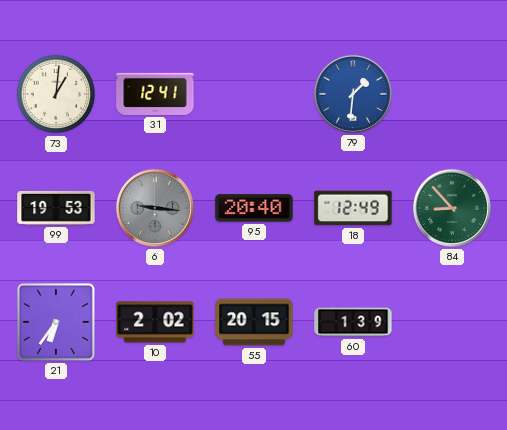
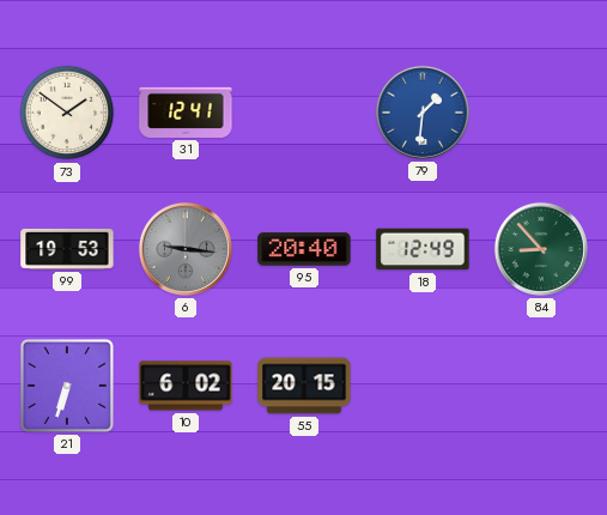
73: 1:01 -> 1:51
21: 6:36 -> 6:33
10: 2:02 -> 6:02
60: 1:39 -> none
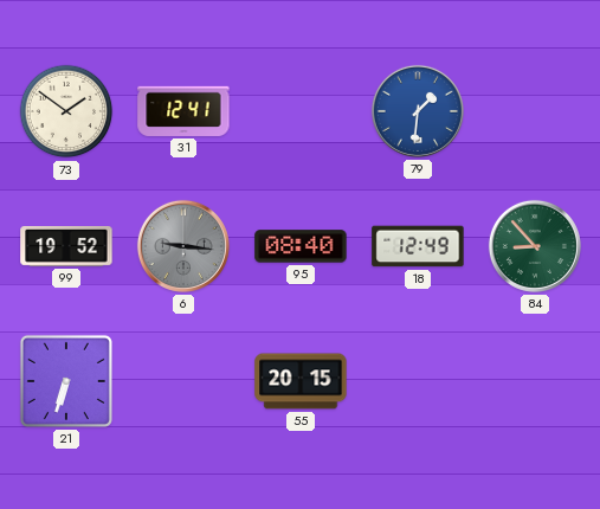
99: 19:53 -> 19:52
95: 20:40 -> 08:40
10: 6:02 -> none
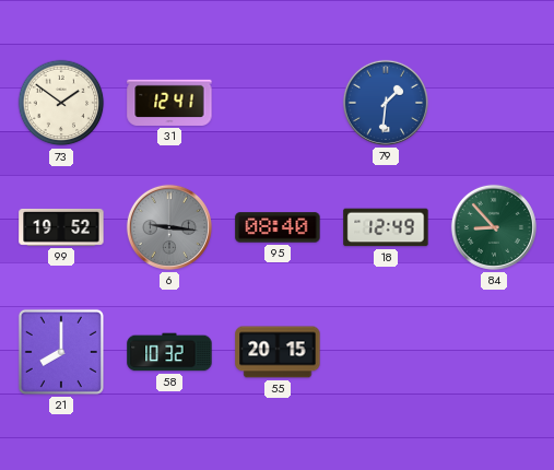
21: 6:33 -> 8:00
58: none -> 10:32
